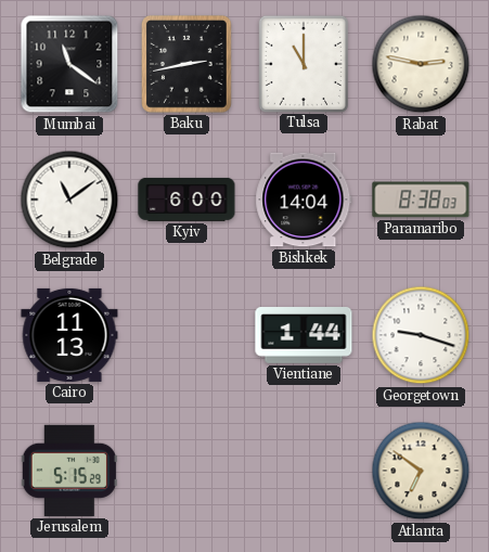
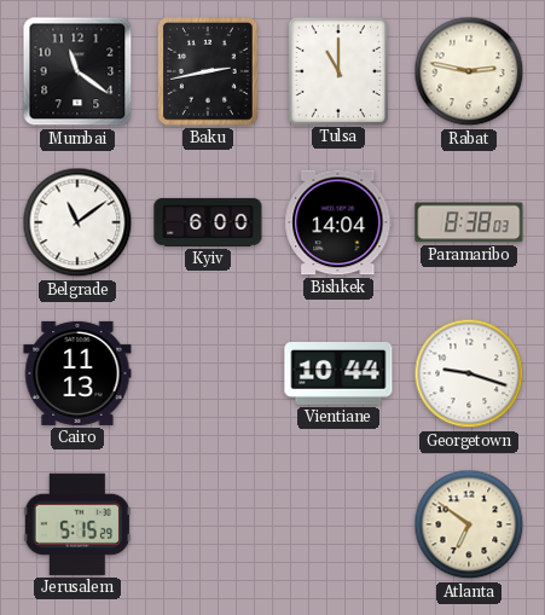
Vientiane: 1:44 -> 10:44
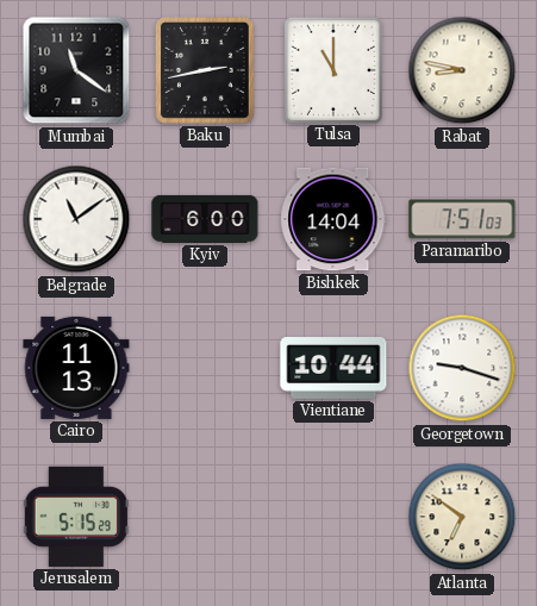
Rabat: 2:47 -> 8:47
Paramaribo: 8:38 -> 7:51
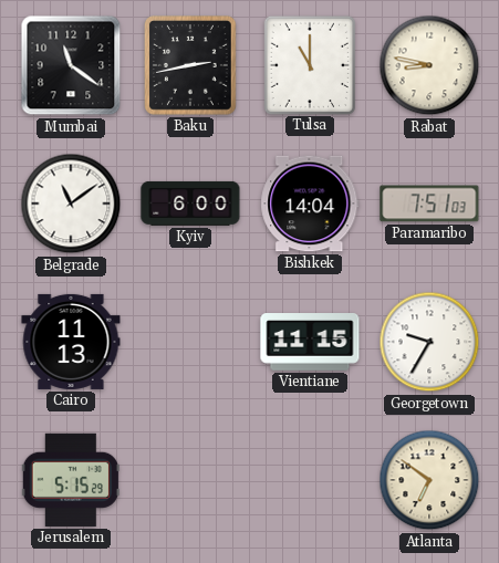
Vientiane: 10:44 -> 11:15
Georgetown: 9:18 -> 9:35
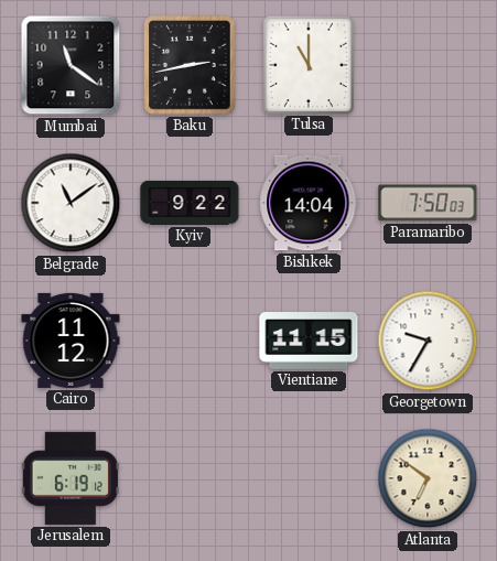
Rabat: 8:47 -> none
Kyiv: 6:00 -> 9:22
Paramaribo: 7:51 -> 7:50
Cairo: 11:13 -> 11:12
Jerusalem: 5:15 -> 6:19
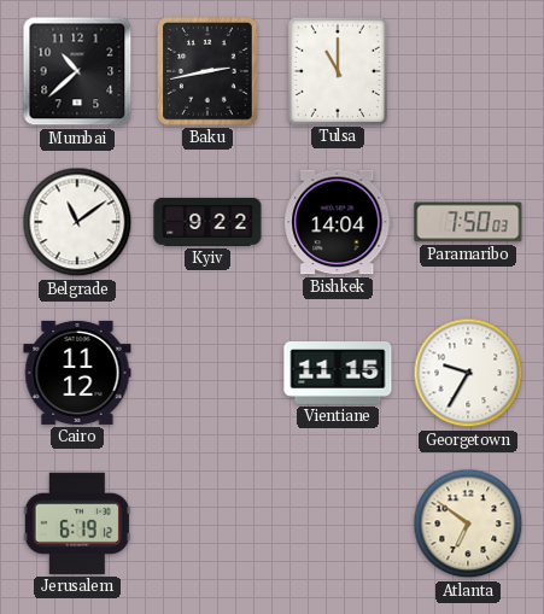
Mumbai: 11:21 -> 10:38
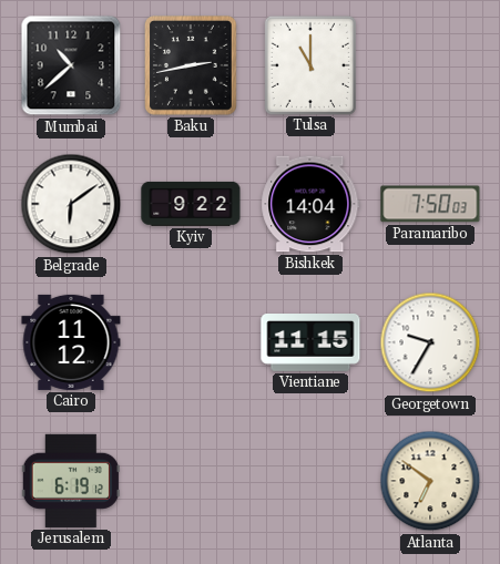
Belgrade: 11:09 -> 6:09
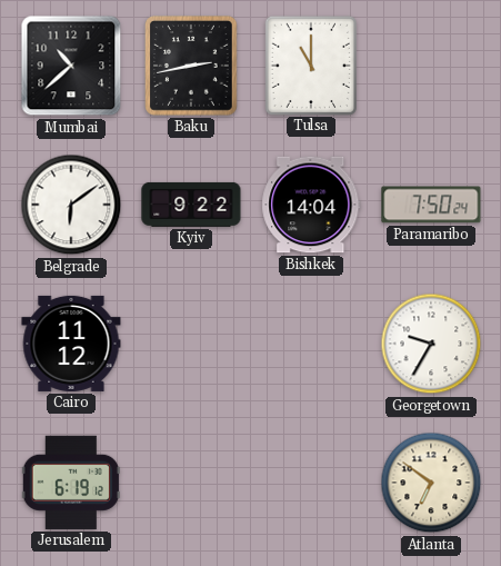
Paramaribo: 7:50:03 -> 7:50:24
Vientiane: 11:15 -> none
